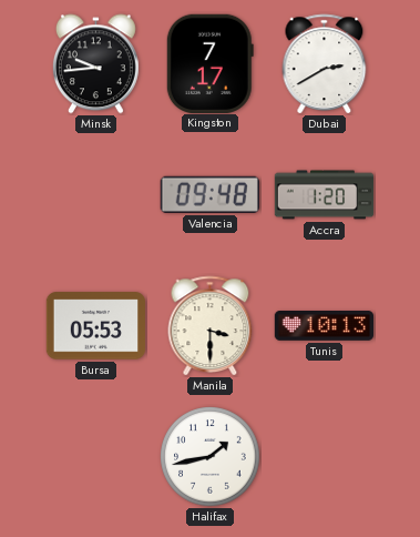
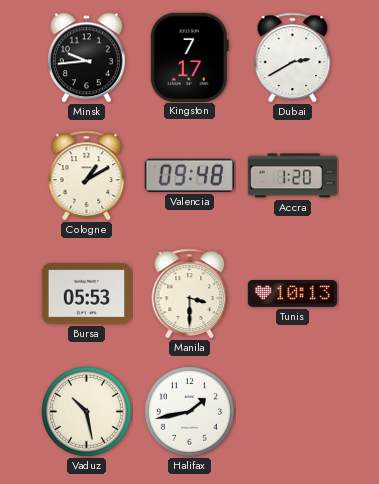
Cologne: none -> 1:10
Vaduz: none -> 10:28
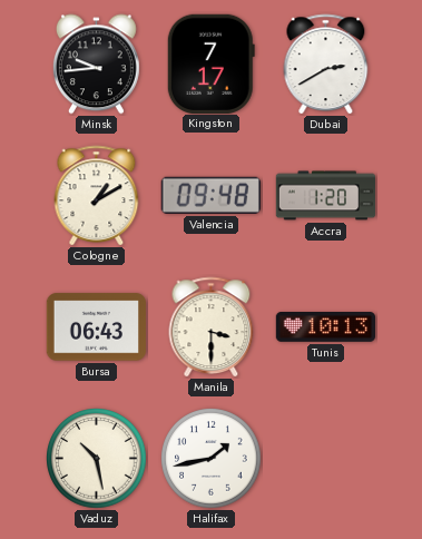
Bursa: 05:53 -> 06:43
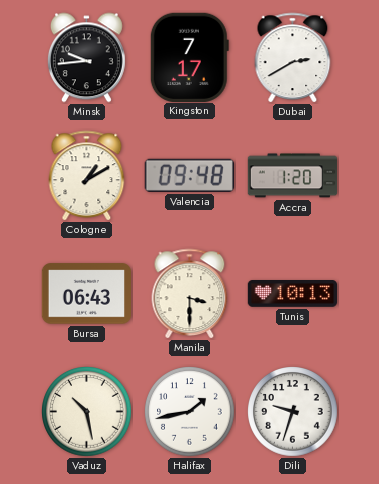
Dili: none -> 9:33
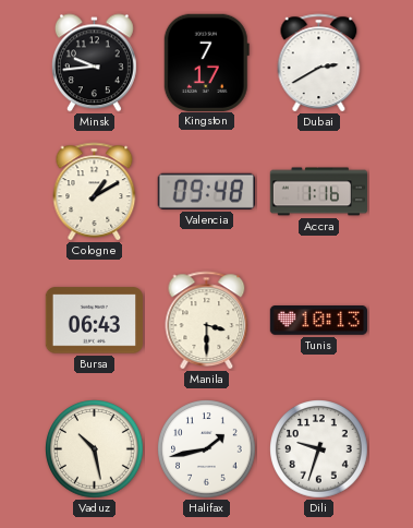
Accra: 1:20 -> 1:16
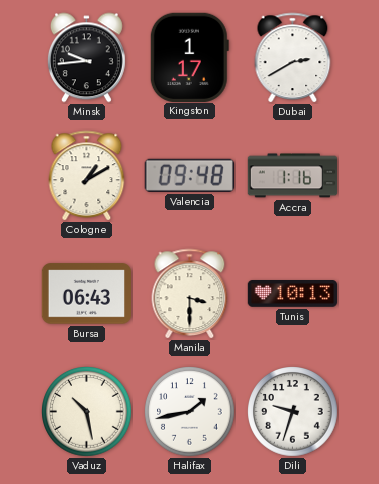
Kingston: 7:17 -> 1:17
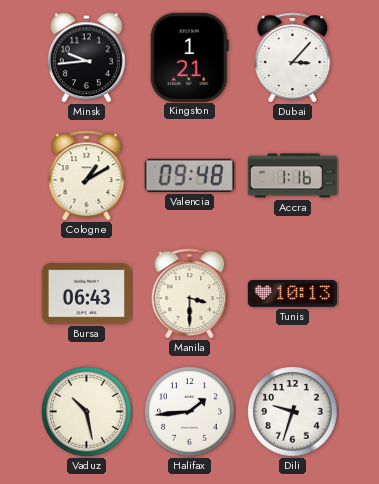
Kingston: 1:17 -> 1:21
Dubai: 2:40 -> 3:07
Halifax: 1:43 -> 1:44
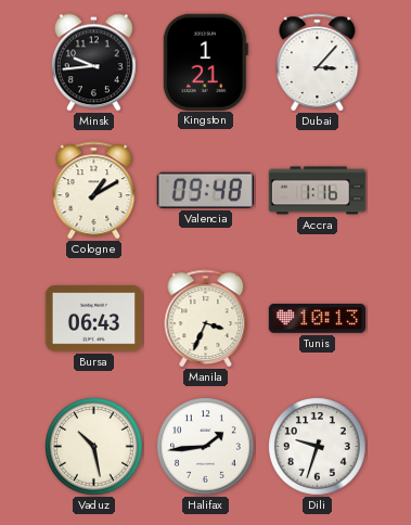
Manila: 3:30 -> 3:34
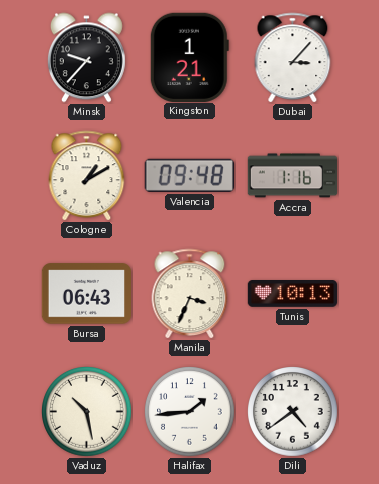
Minsk: 9:44 -> 9:37
Dili: 9:33 -> 4:39
